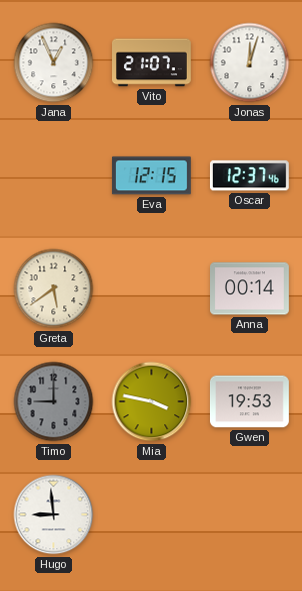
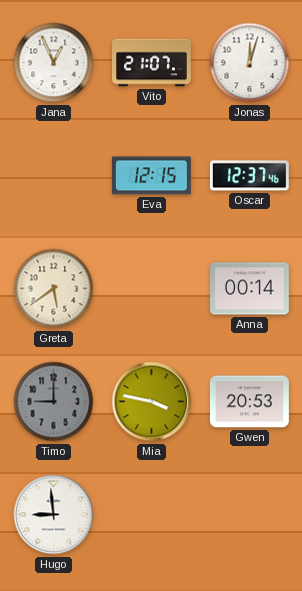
Gwen: 19:53 -> 20:53
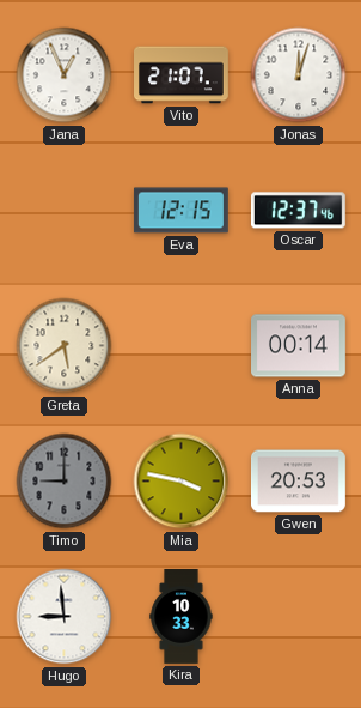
Kira: none -> 10:33
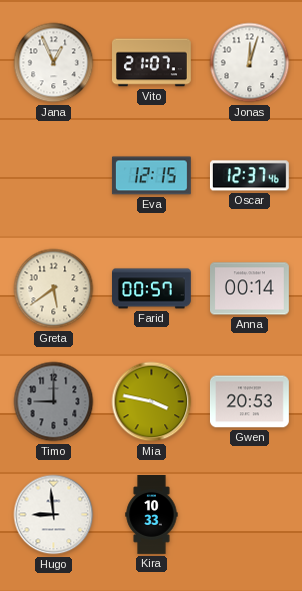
Farid: none -> 00:57
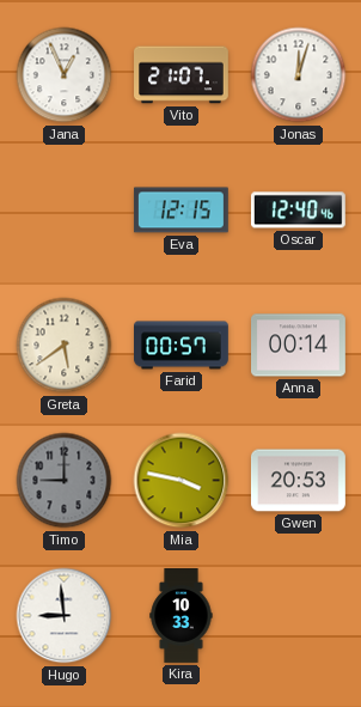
Oscar: 12:37 -> 12:40
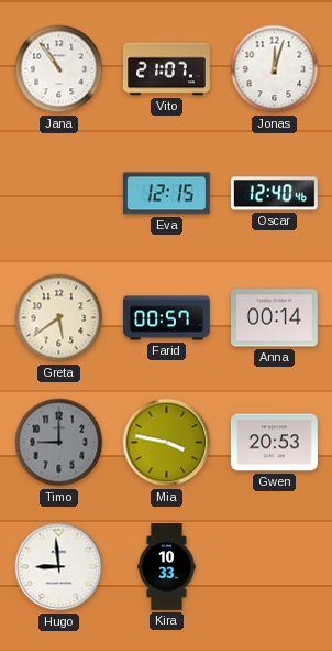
Jana: 12:56 -> 10:54
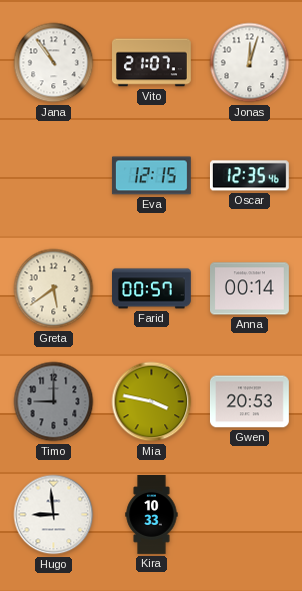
Oscar: 12:40 -> 12:35
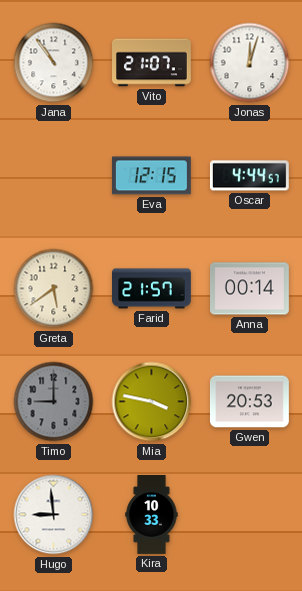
Oscar: 12:35 -> 4:44
Farid: 00:57 -> 21:57
